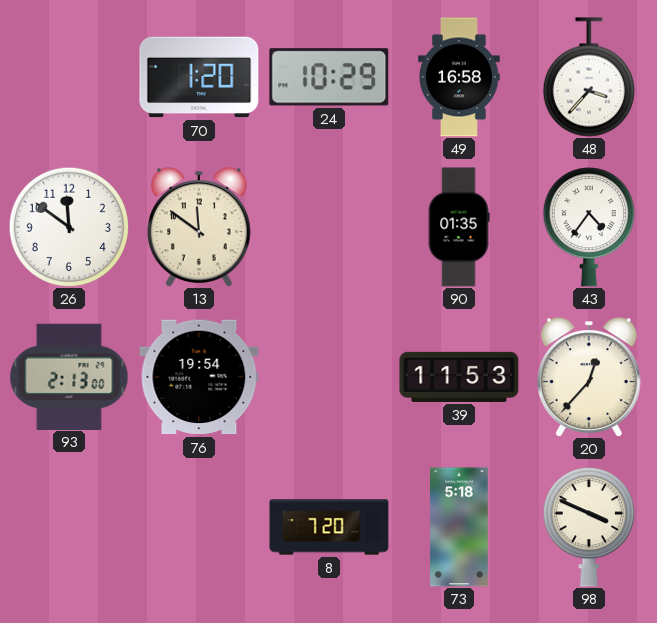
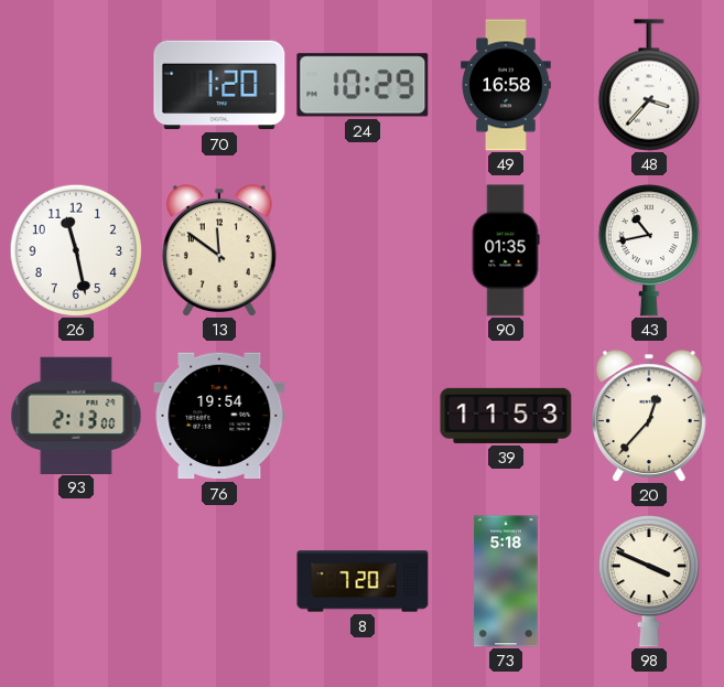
26: 11:51 -> 11:28
43: 4:36 -> 10:43
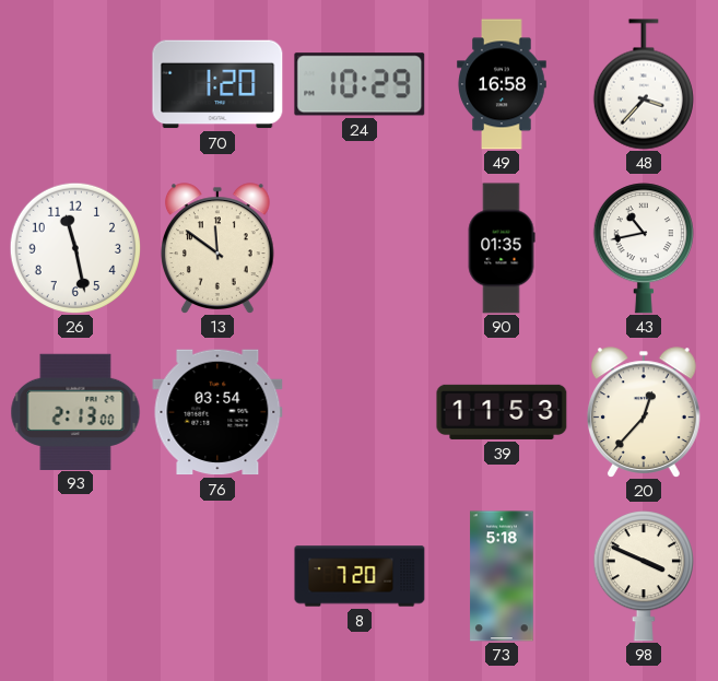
76: 19:54 -> 03:54
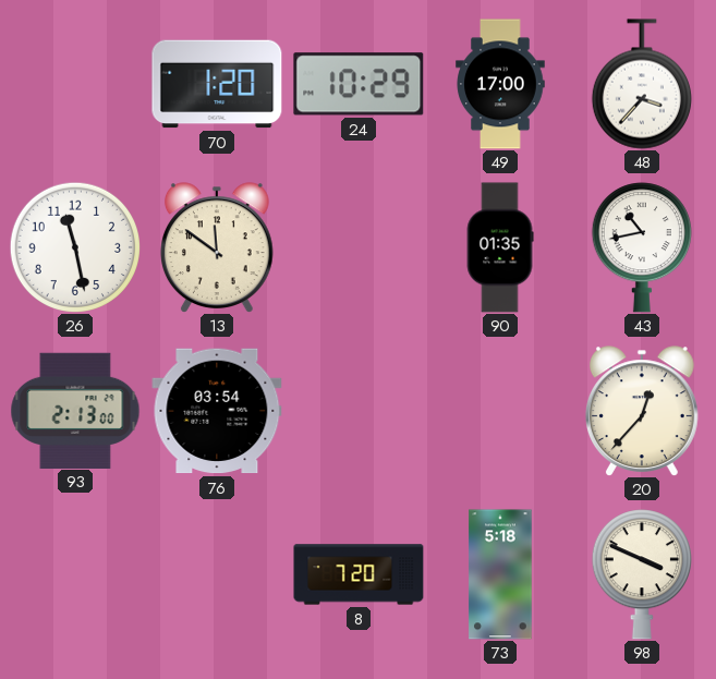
49: 16:58 -> 17:00
39: 11:53 -> none
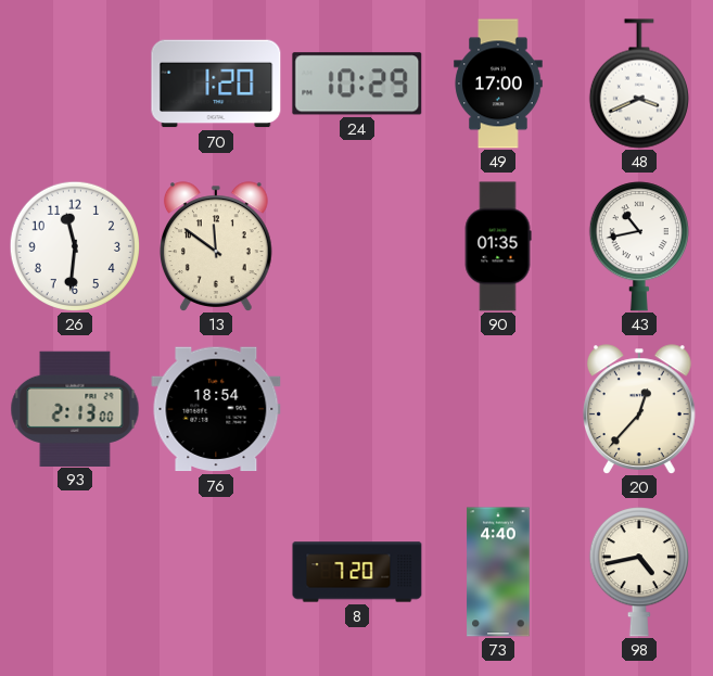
48: 3:37 -> 3:41
26: 11:28 -> 11:31
76: 03:54 -> 18:54
73: 5:18 -> 4:40
98: 3:49 -> 4:43
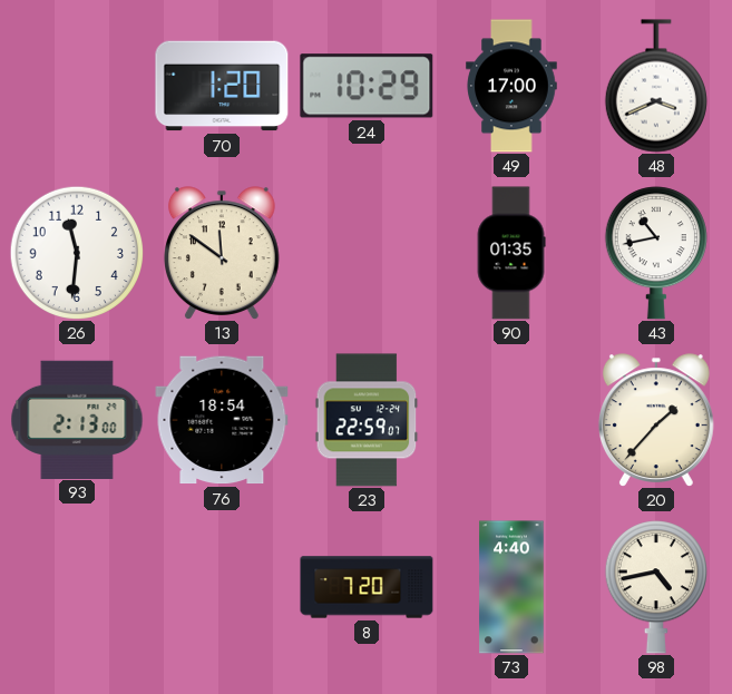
23: none -> 22:59
20: 12:37 -> 1:37
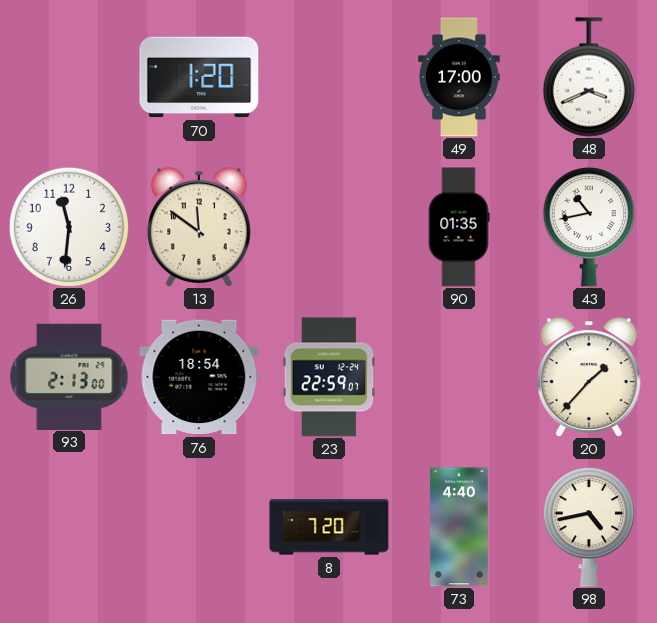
24: 10:29 -> none
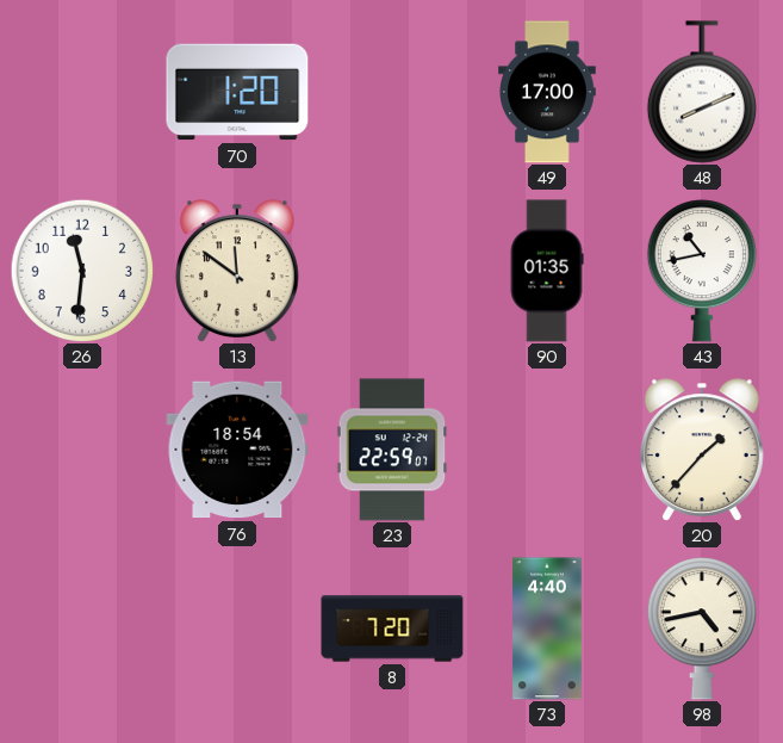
48: 3:41 -> 8:11
93: 2:13 -> none
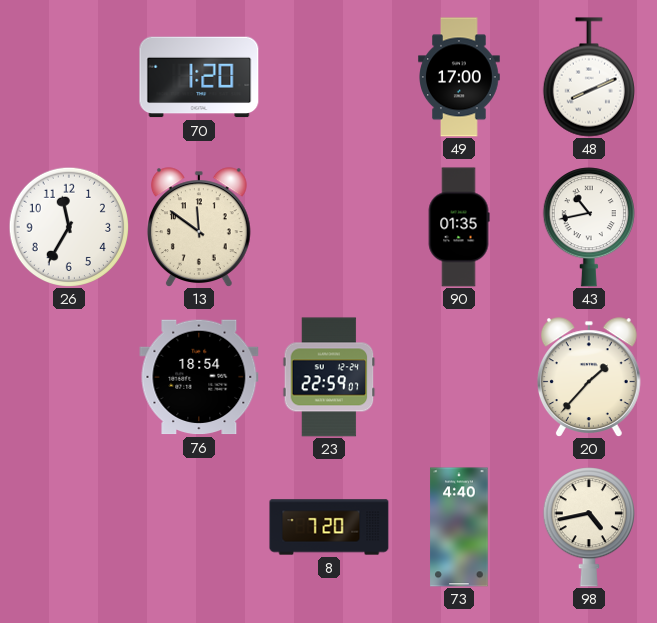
26: 11:31 -> 11:35
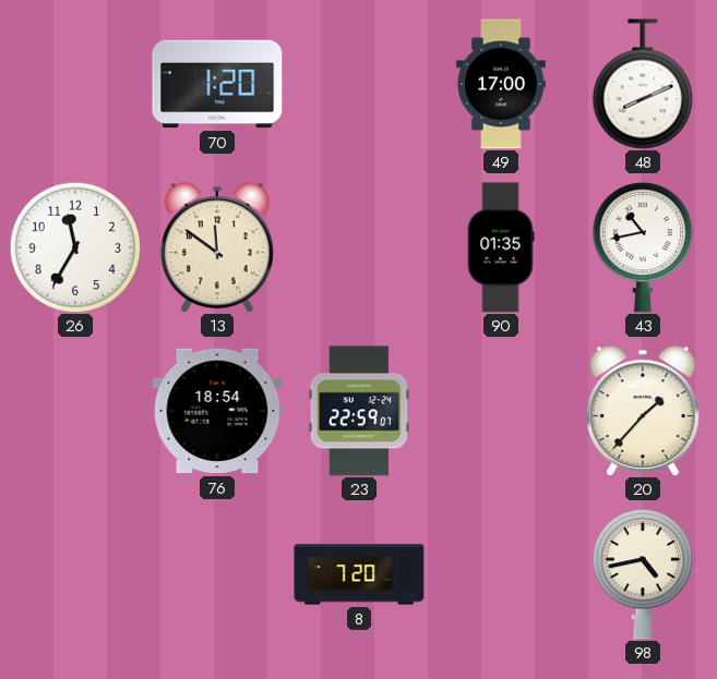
73: 4:40 -> none
